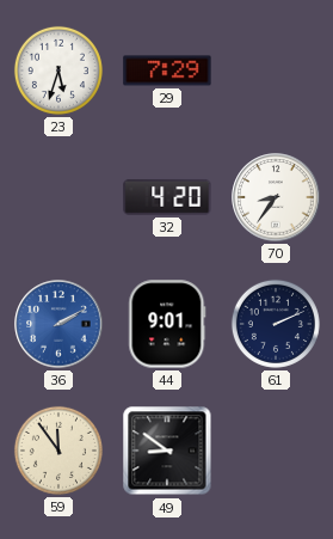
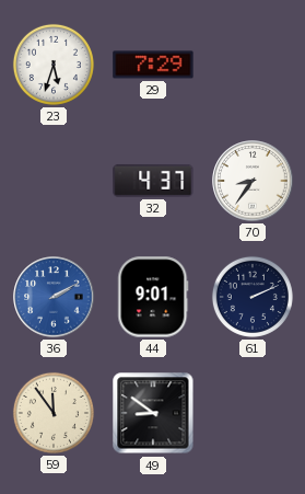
32: 4:20 -> 4:37
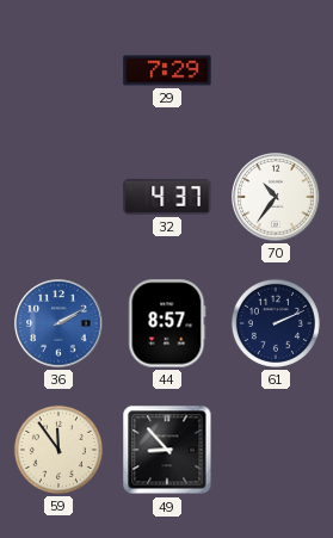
23: 5:33 -> none
70: 8:36 -> 10:36
44: 9:01 -> 8:57
49: 8:51 -> 8:53
